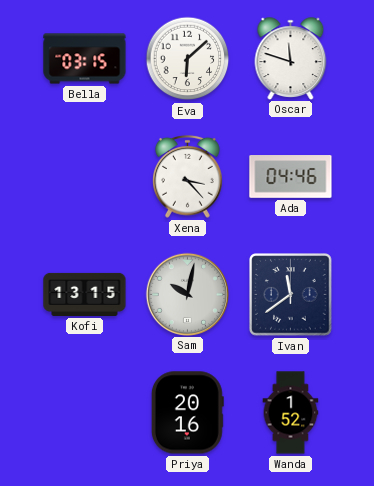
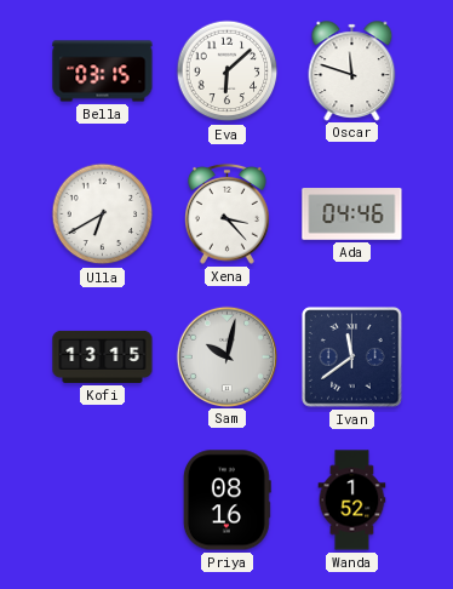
Ulla: none -> 6:40
Priya: 20:16 -> 08:16
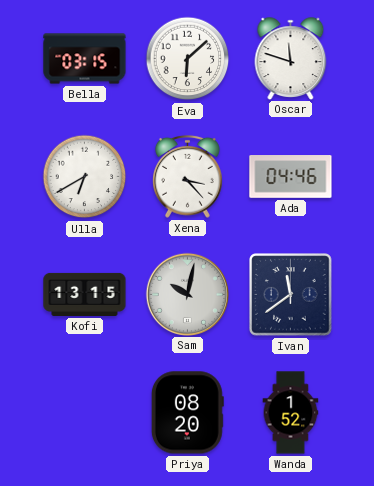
Priya: 08:16 -> 08:20
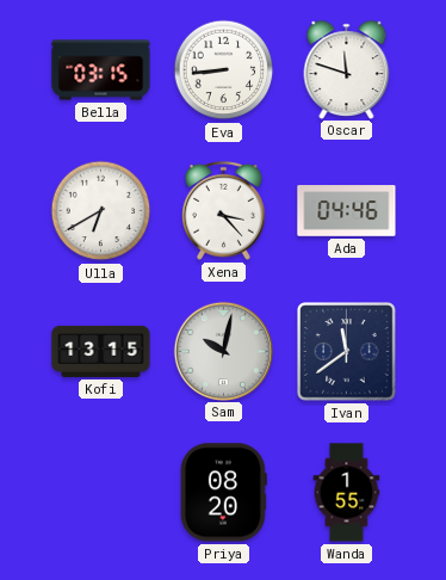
Eva: 6:08 -> 8:44
Wanda: 1:52 -> 1:55
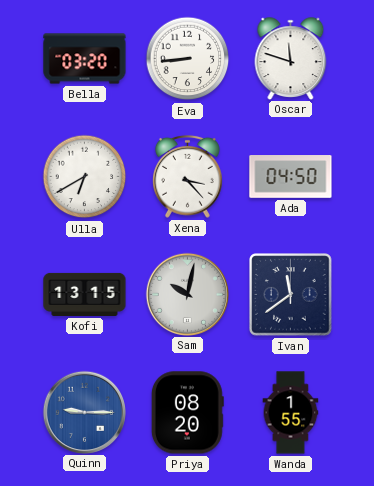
Bella: 03:15 -> 03:20
Ada: 04:46 -> 04:50
Quinn: none -> 9:15
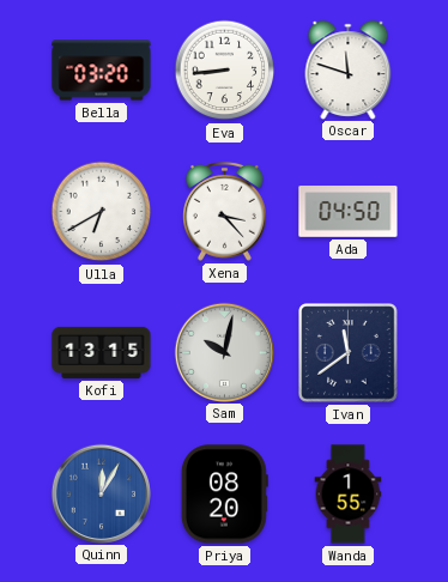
Quinn: 9:15 -> 12:05
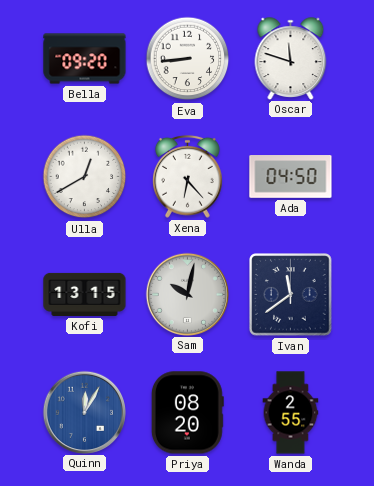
Bella: 03:20 -> 09:20
Ulla: 6:40 -> 12:40
Xena: 3:23 -> 6:23
Wanda: 1:55 -> 2:55
